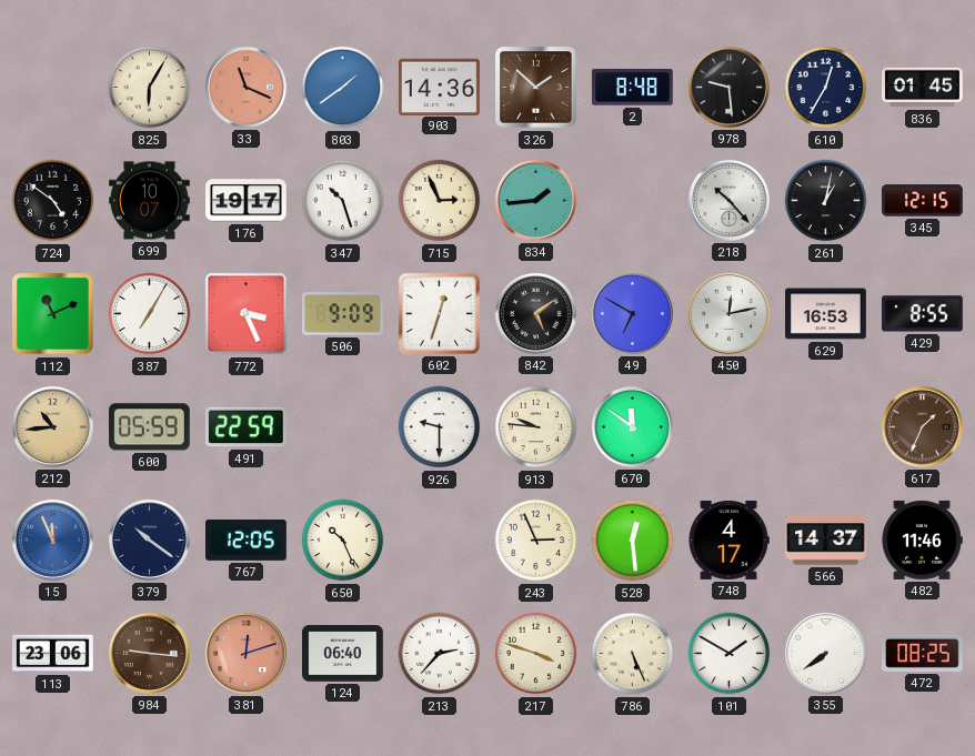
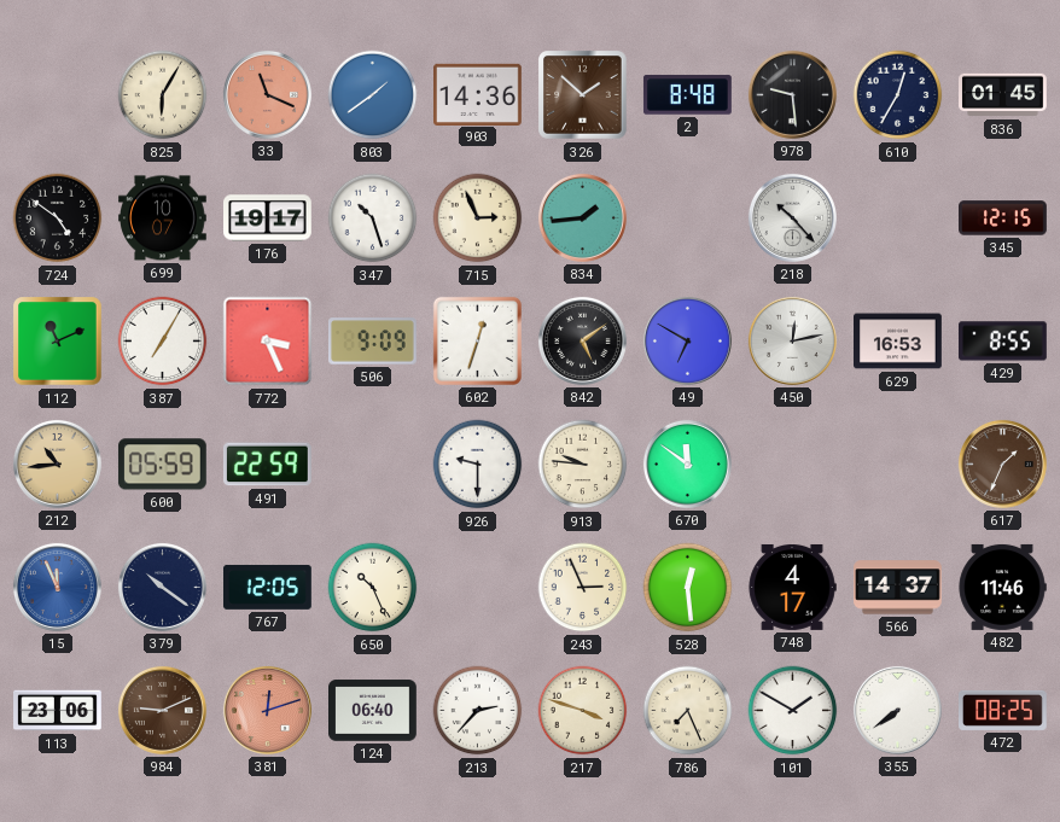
261: 1:02 -> none
984: 9:16 -> 9:11
786: 5:26 -> 7:26
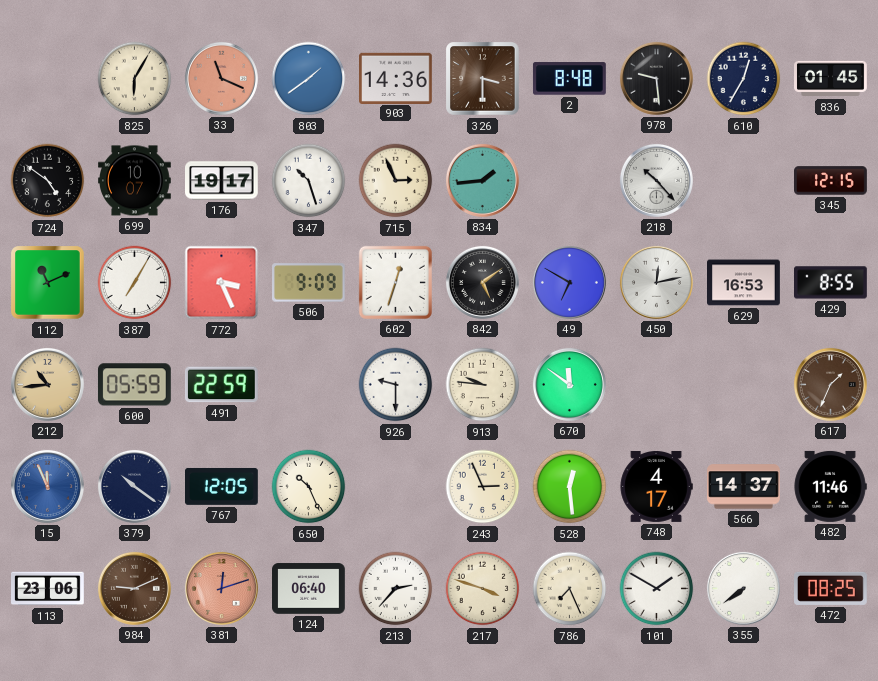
326: 1:52 -> 3:30
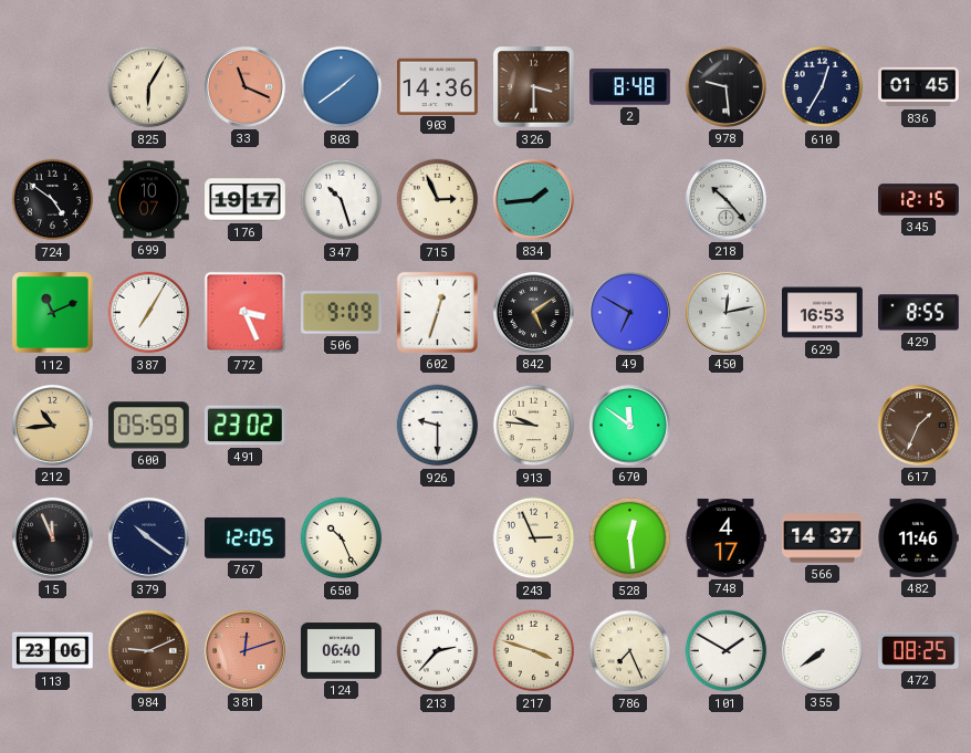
491: 22:59 -> 23:02
15 dial: blue -> black
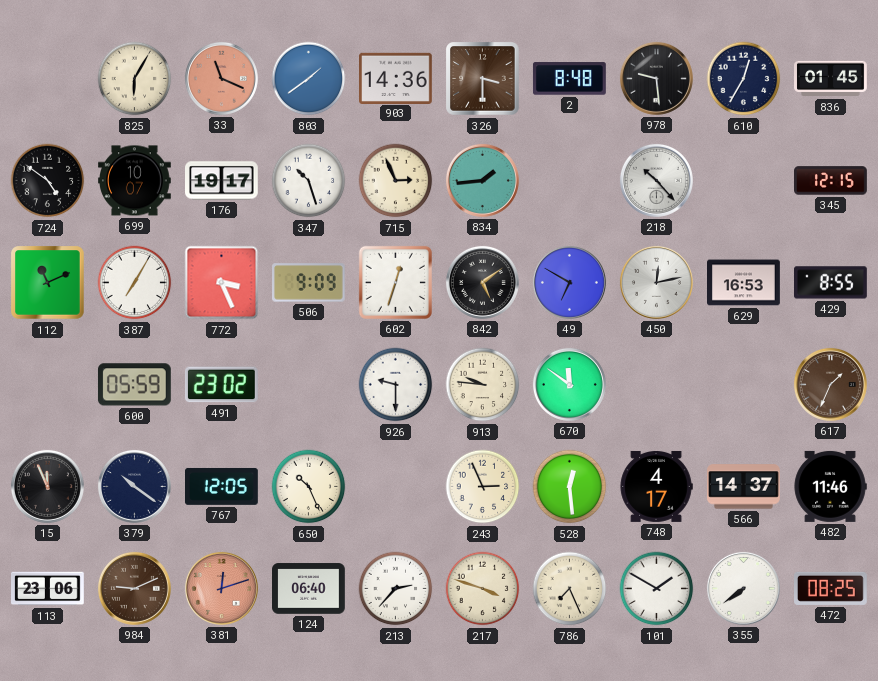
212: 10:44 -> none
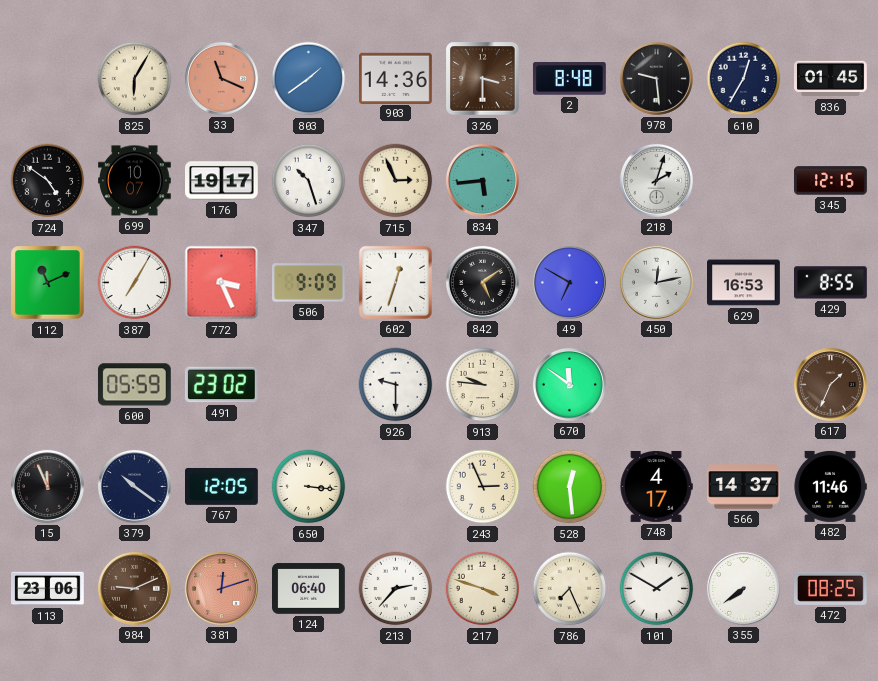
834: 1:44 -> 5:44
218: 10:23 -> 2:03
650: 10:26 -> 3:16
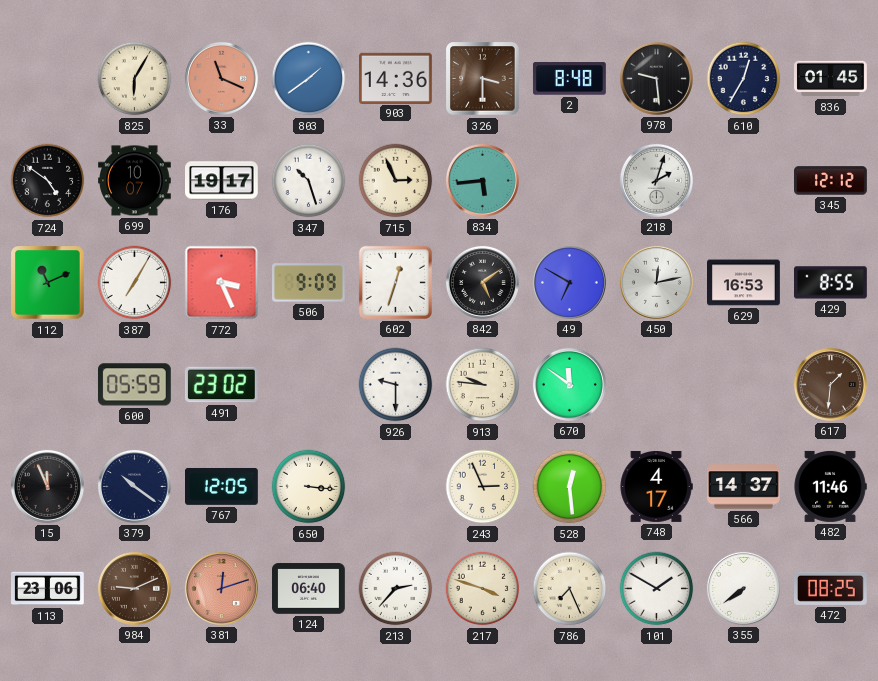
345: 12:15 -> 12:12
617: 1:34 -> 1:31
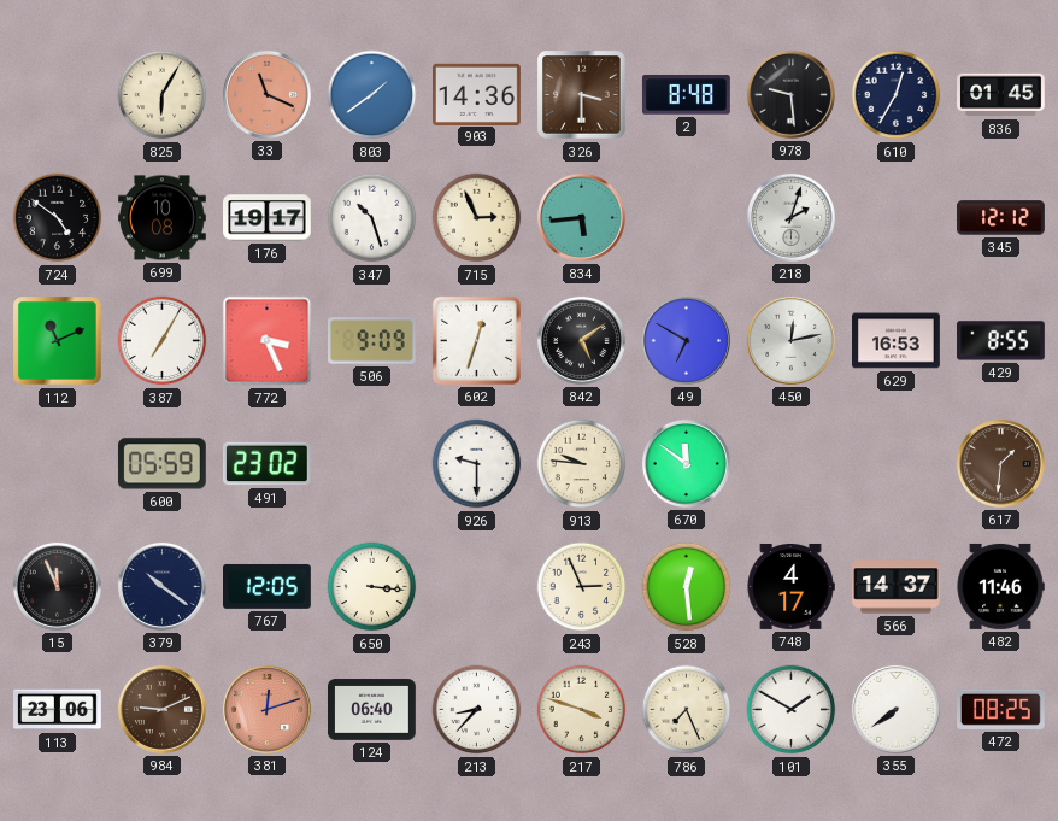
699: 10:07 -> 10:08
213: 2:37 -> 8:37
